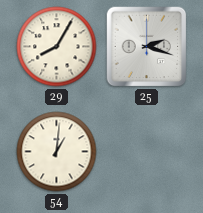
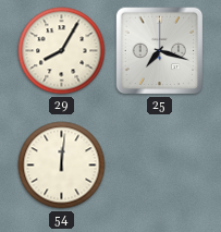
25: 2:18 -> 7:18
54: 1:01 -> 12:01
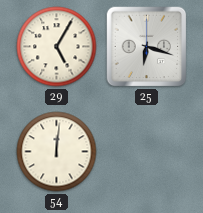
29: 8:05 -> 5:05
25: 7:18 -> 6:18
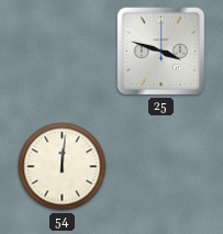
29: 5:05 -> none
25: 6:18 -> 3:48
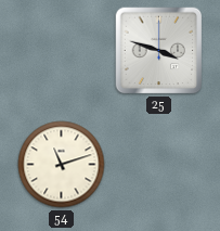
54: 12:01 -> 11:12
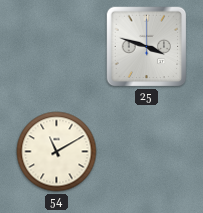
54: 11:12 -> 11:10
